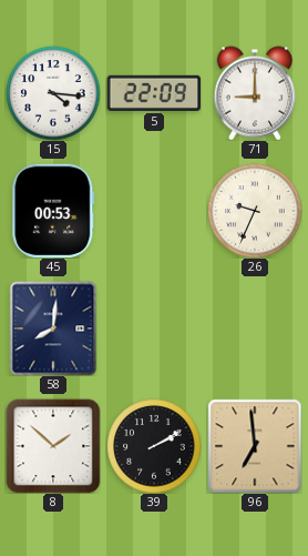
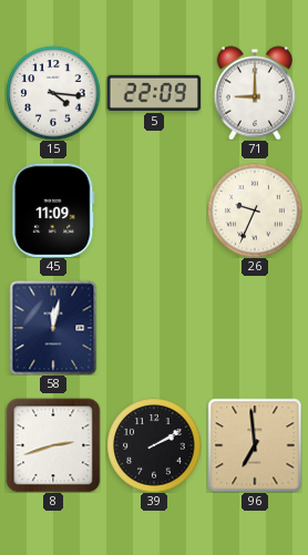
45: 00:53 -> 11:09
58: 8:01 -> 12:02
8: 1:52 -> 2:42
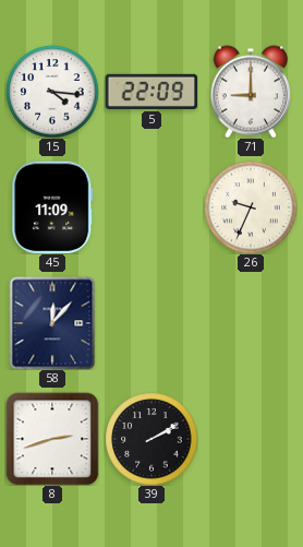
58: 12:02 -> 12:07
96: 6:59 -> none
